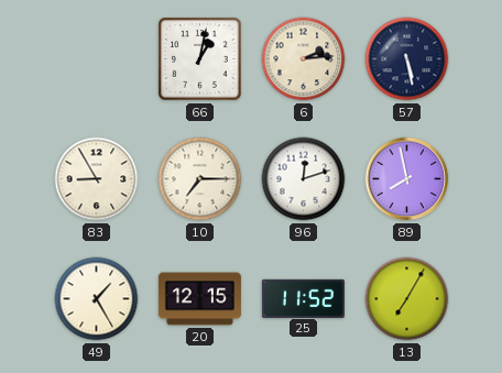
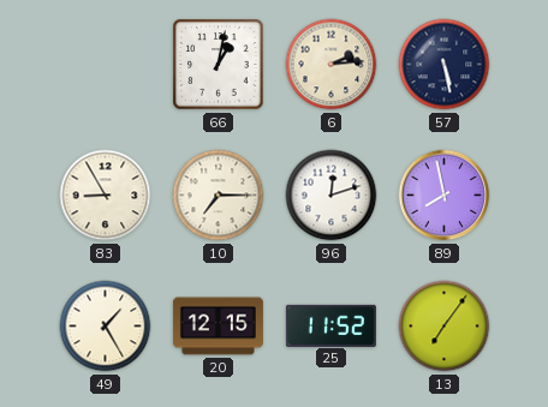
13: 7:05 -> 7:06
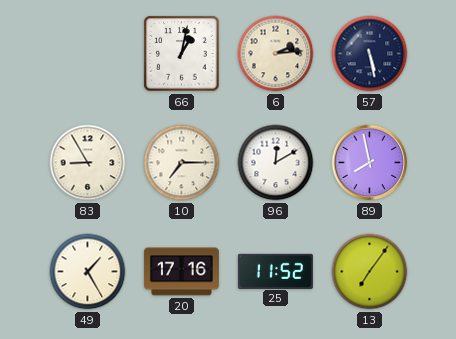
96: 12:12 -> 12:10
20: 12:15 -> 17:16
